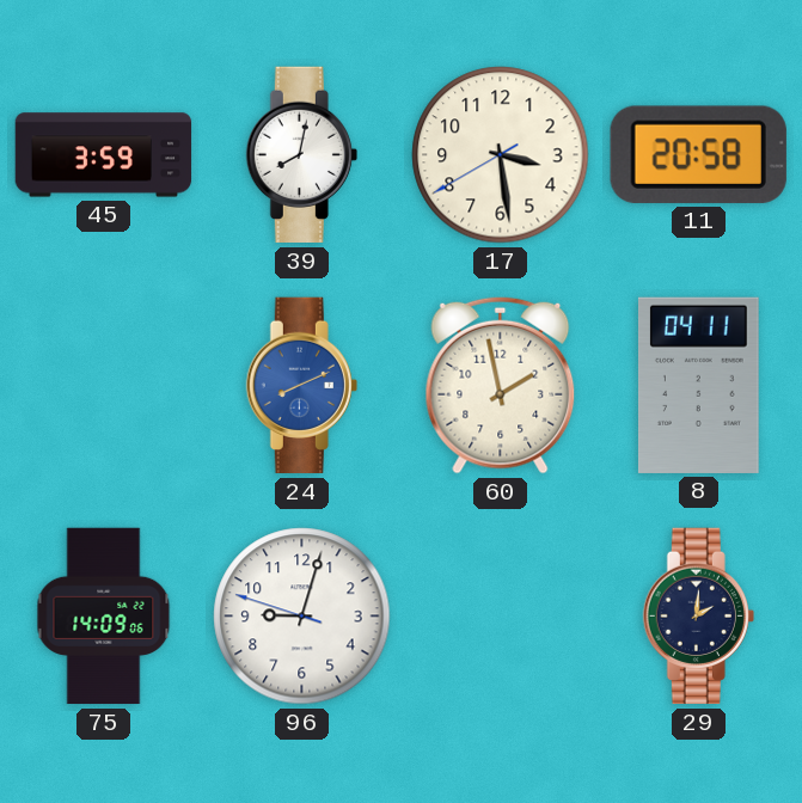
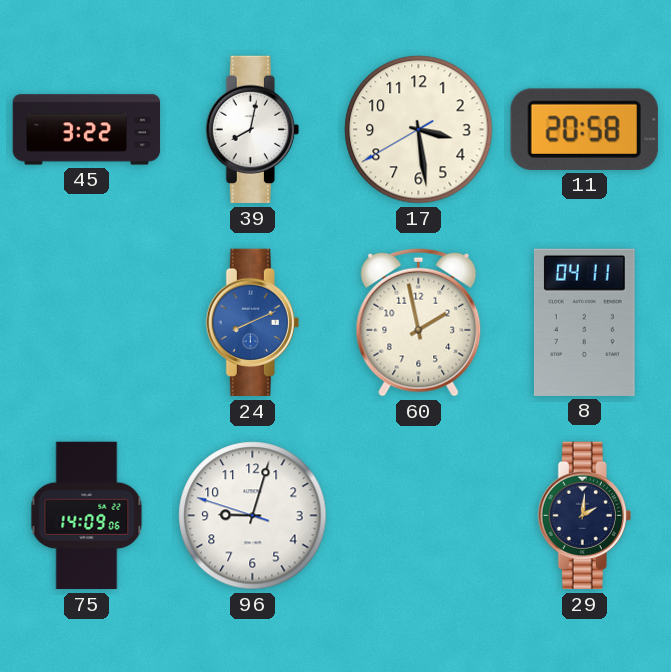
45: 3:59 -> 3:22
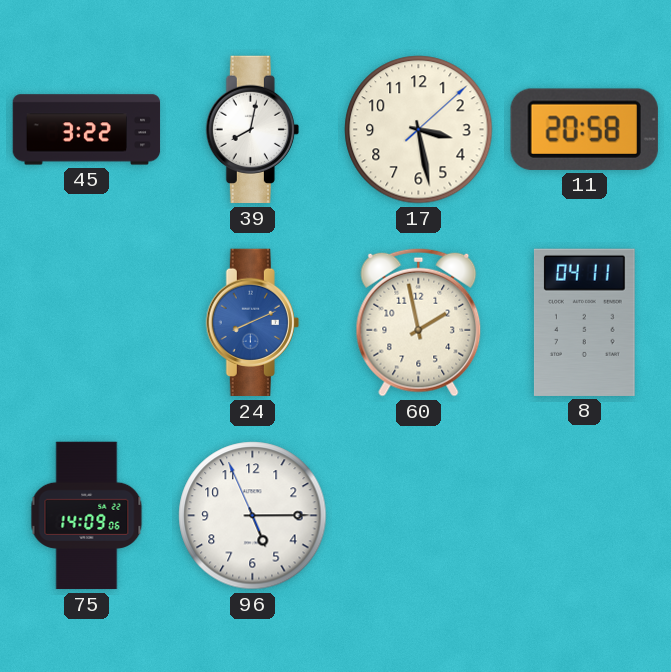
17: 3:28:40 -> 3:28:08
96: 9:02 -> 5:14
29: 2:01 -> none
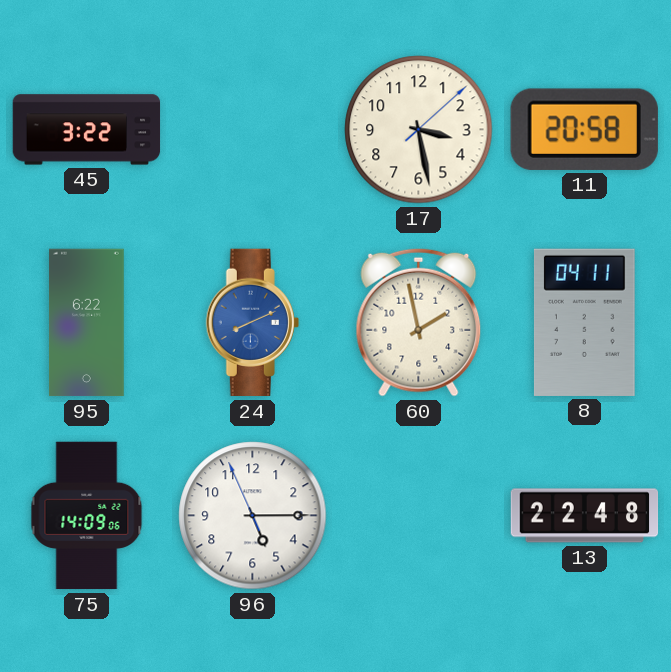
39: 8:02 -> none
95: none -> 6:22
13: none -> 22:48
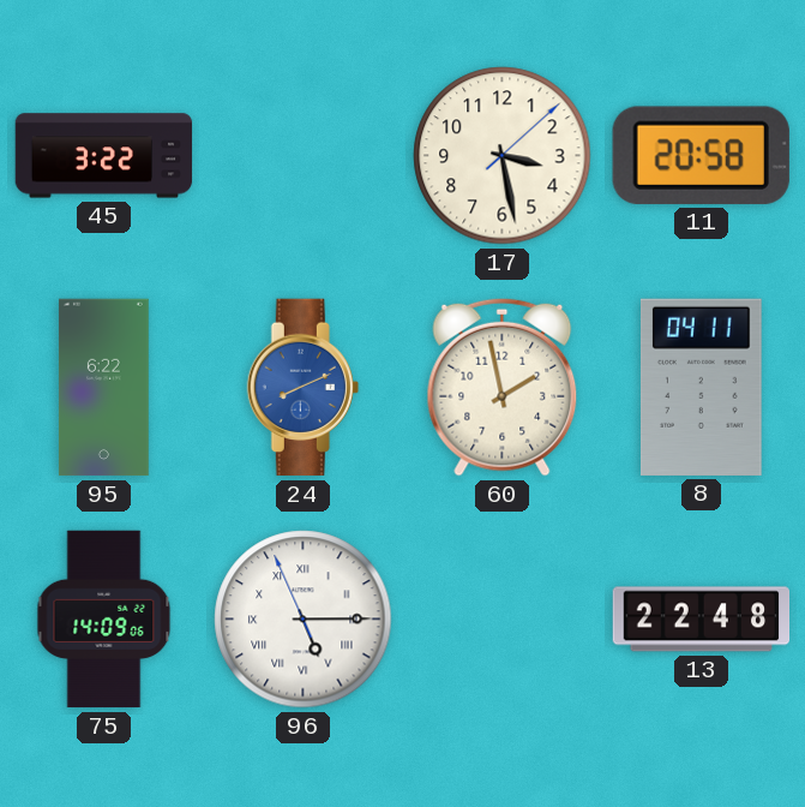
96 numerals: Arabic -> Roman
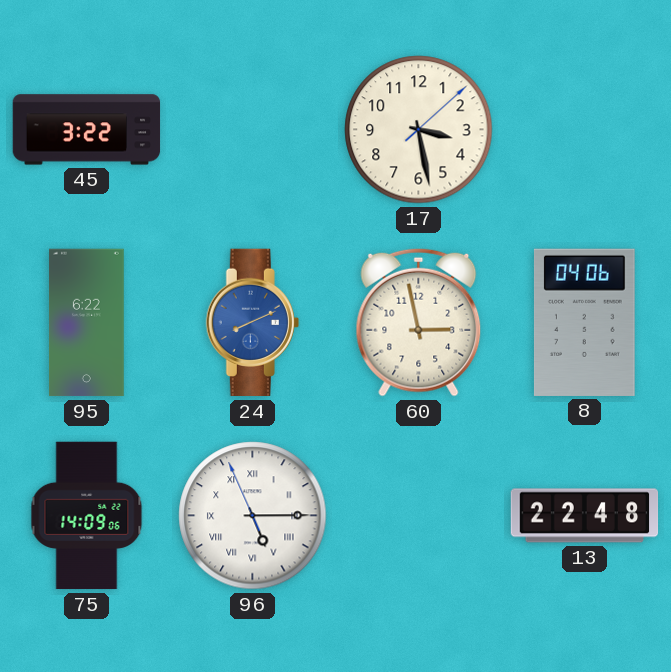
11: 20:58 -> none
60: 1:58 -> 2:58
8: 04:11 -> 04:06
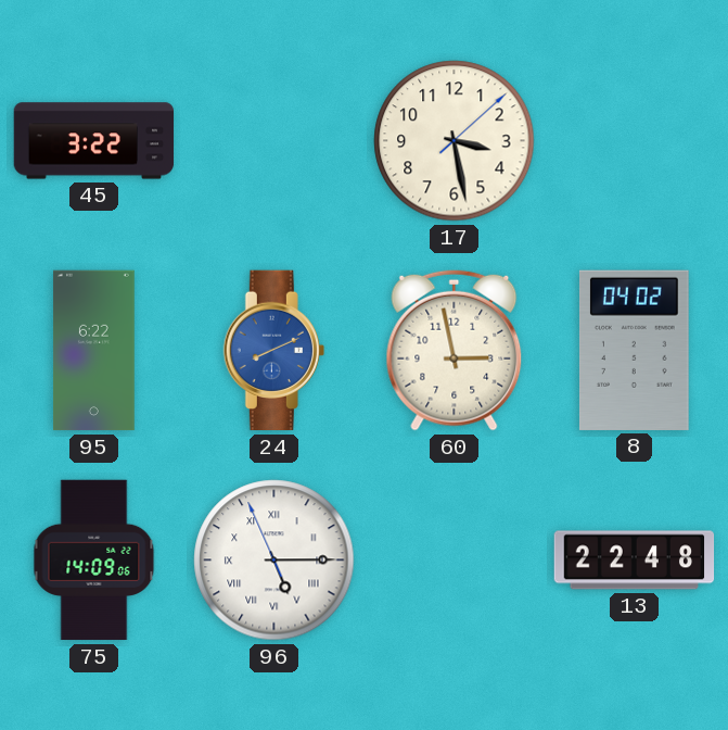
8: 04:06 -> 04:02
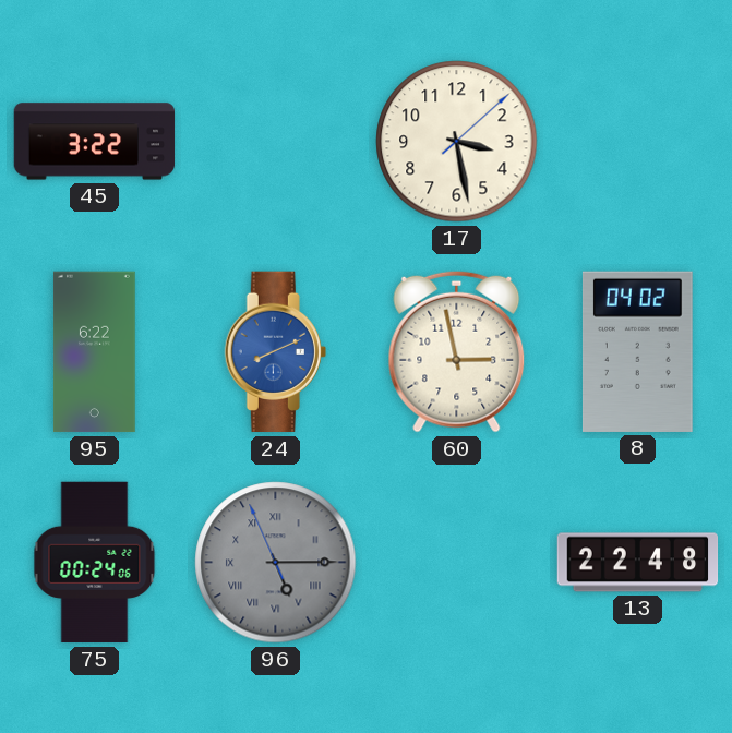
75: 14:09 -> 00:24
96 dial: white -> grey
